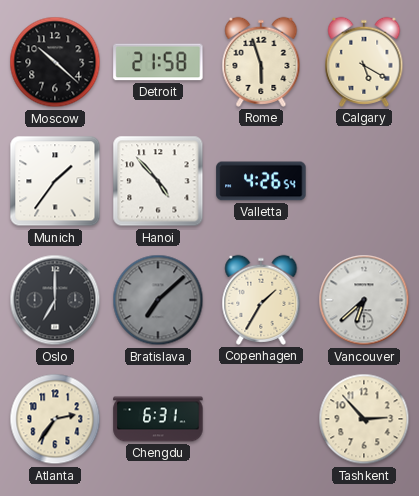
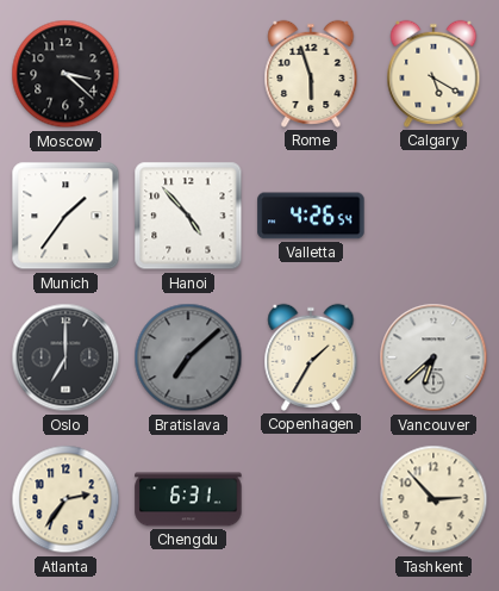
Moscow: 10:22 -> 3:22
Detroit: 21:58 -> none
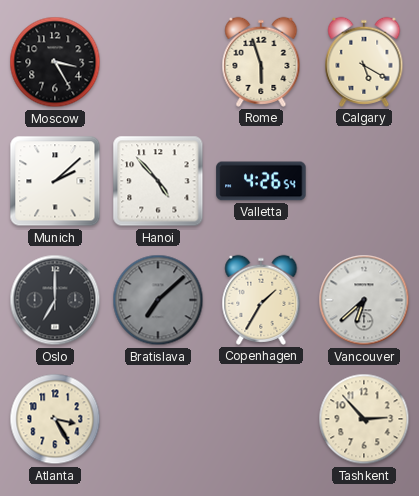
Moscow: 3:22 -> 3:25
Munich: 1:36 -> 2:08
Atlanta: 2:36 -> 3:25
Chengdu: 6:31 -> none
